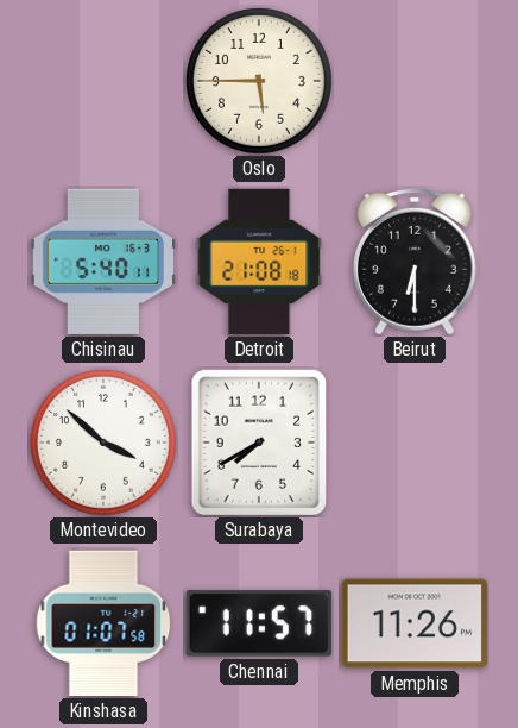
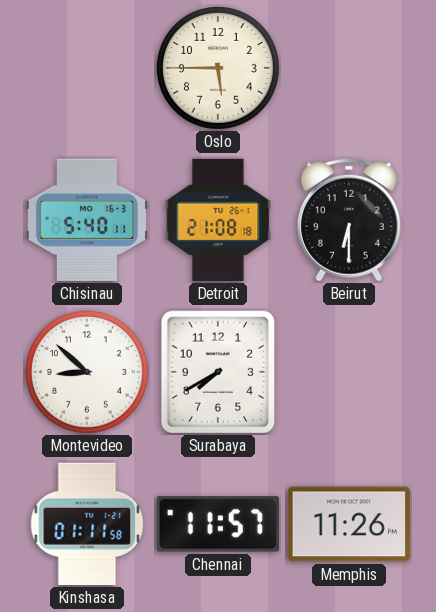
Montevideo: 3:52 -> 8:52
Kinshasa: 01:07 -> 01:11
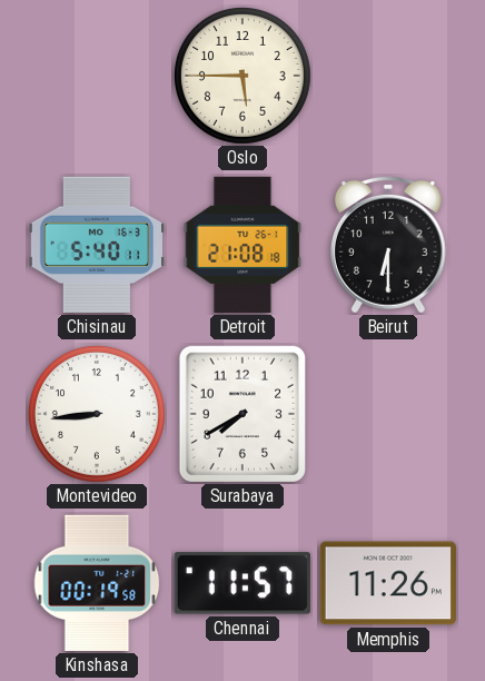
Montevideo: 8:52 -> 8:44
Kinshasa: 01:11 -> 00:19
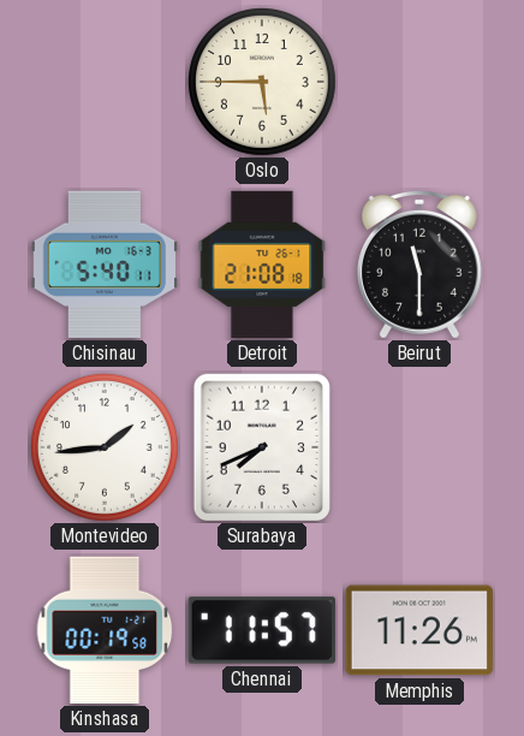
Beirut: 6:30 -> 11:30
Montevideo: 8:44 -> 1:44
Surabaya: 7:40 -> 7:41
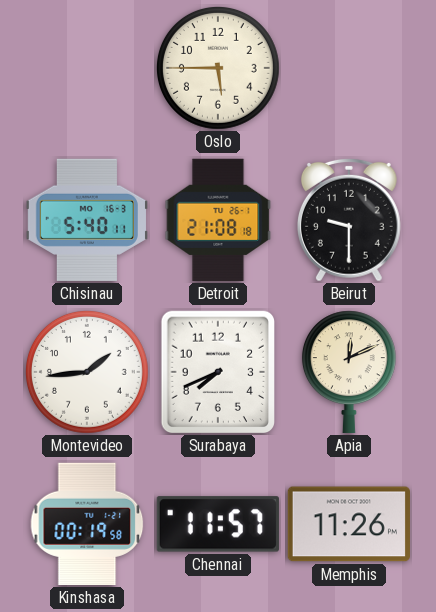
Beirut: 11:30 -> 9:30
Apia: none -> 12:11
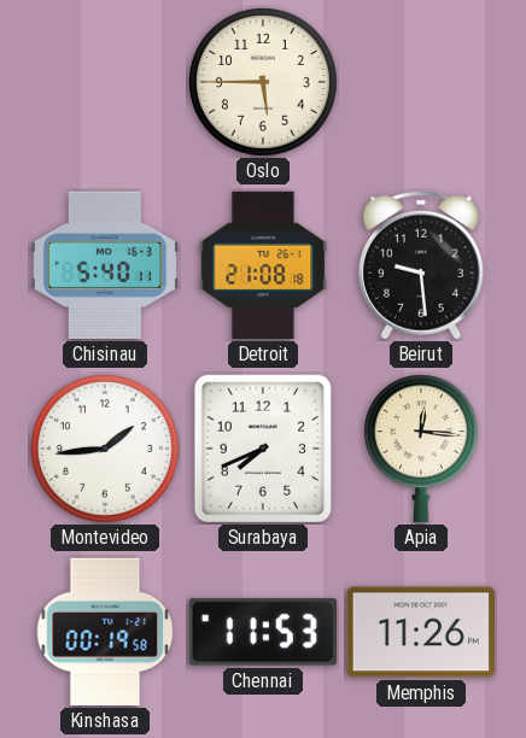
Beirut: 9:30 -> 9:29
Apia: 12:11 -> 12:16
Chennai: 11:57 -> 11:53
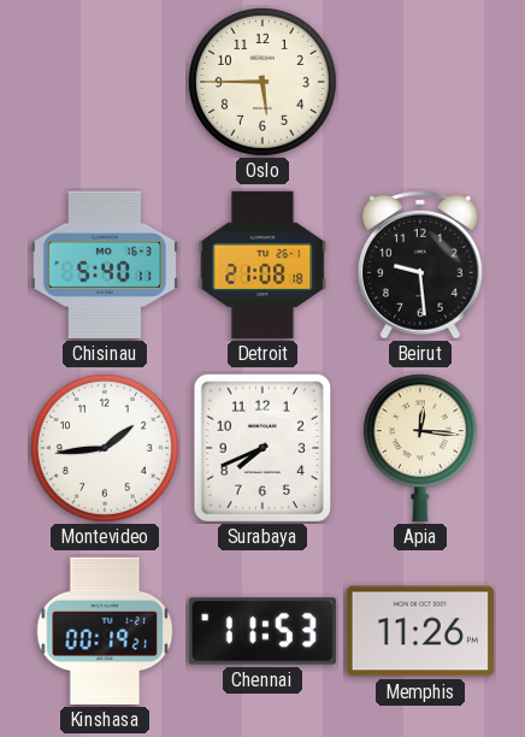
Kinshasa: 00:19:58 -> 00:19:21
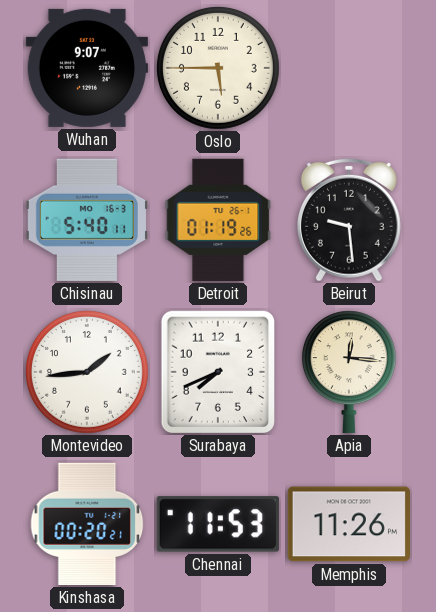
Wuhan: none -> 9:07
Detroit: 21:08 -> 01:19
Kinshasa: 00:19 -> 00:20
